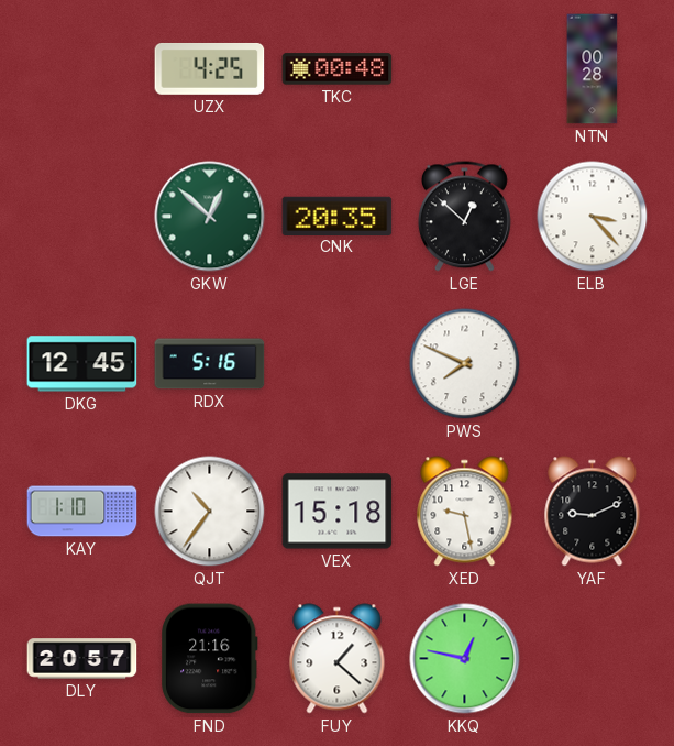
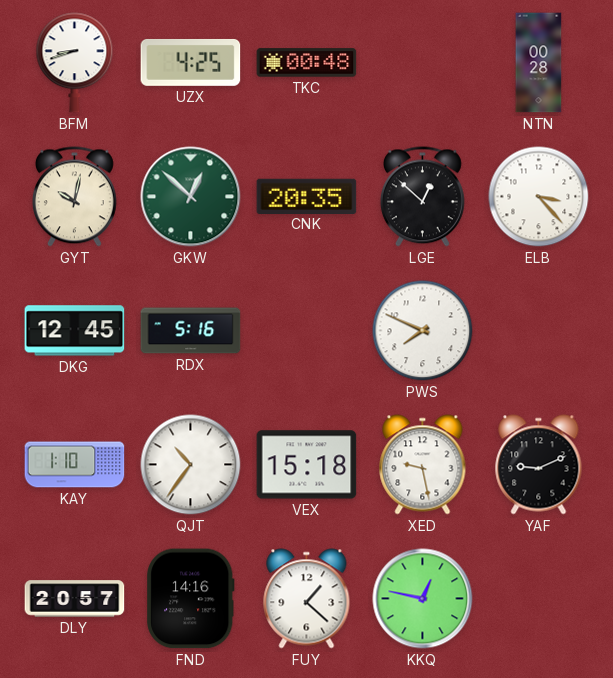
BFM: none -> 8:42
GYT: none -> 10:02
FND: 21:16 -> 14:16
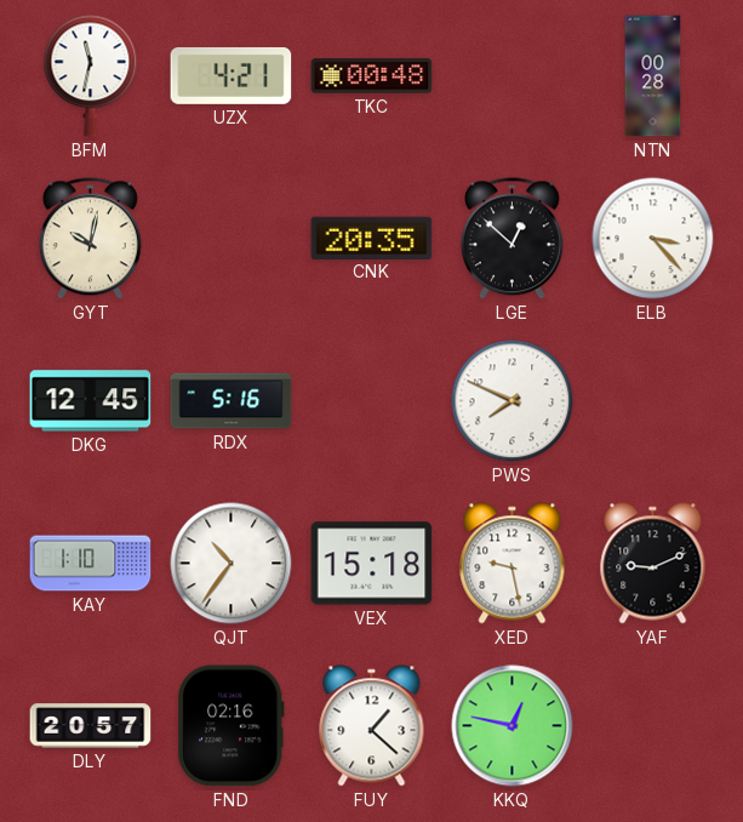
BFM: 8:42 -> 11:32
UZX: 4:25 -> 4:21
GKW: 12:52 -> none
FND: 14:16 -> 02:16
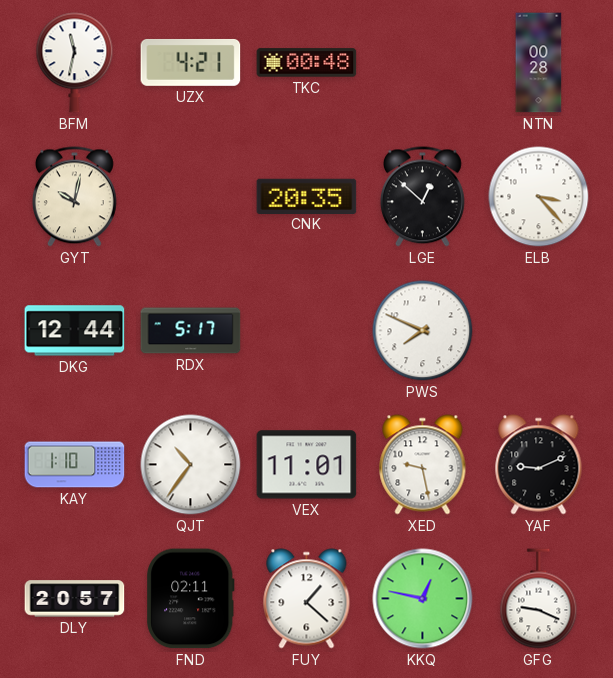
DKG: 12:45 -> 12:44
RDX: 5:16 -> 5:17
VEX: 15:18 -> 11:01
FND: 02:16 -> 02:11
GFG: none -> 9:19
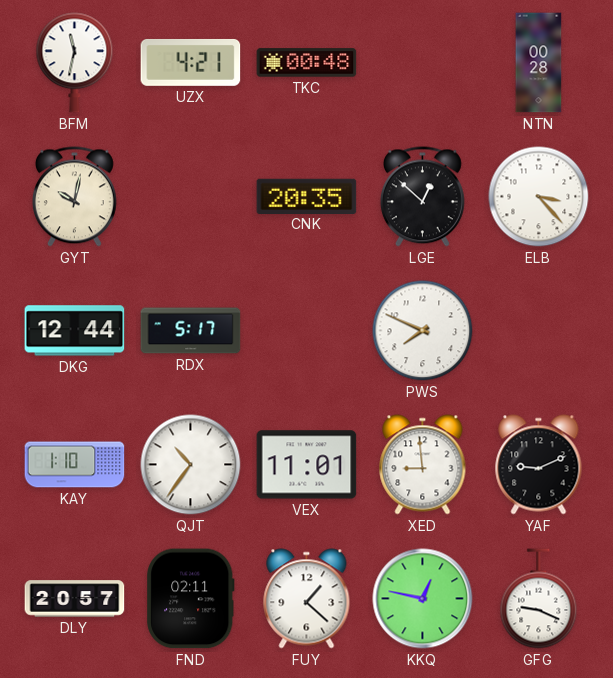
XED: 9:28 -> 8:59
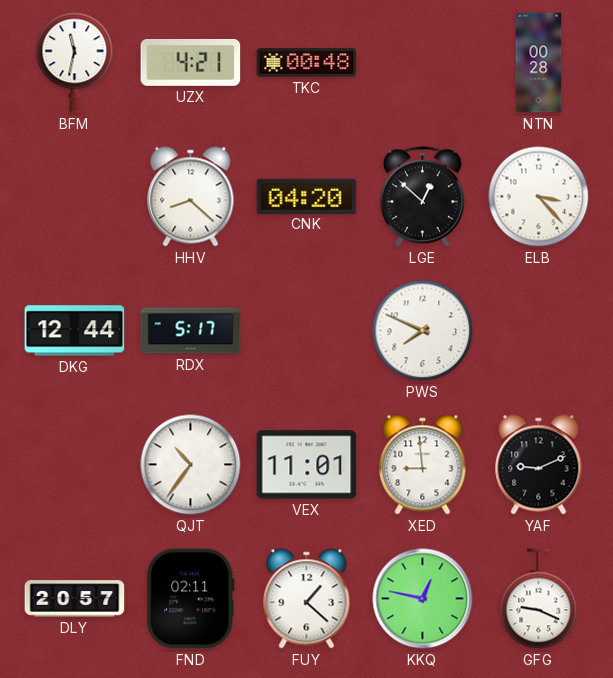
GYT: 10:02 -> none
HHV: none -> 8:22
CNK: 20:35 -> 04:20
KAY: 1:10 -> none
